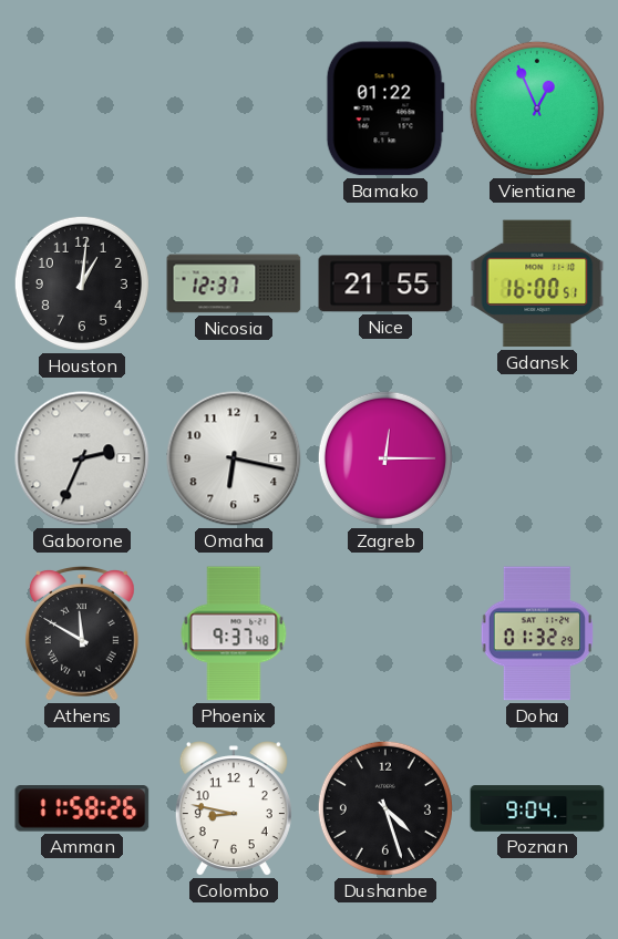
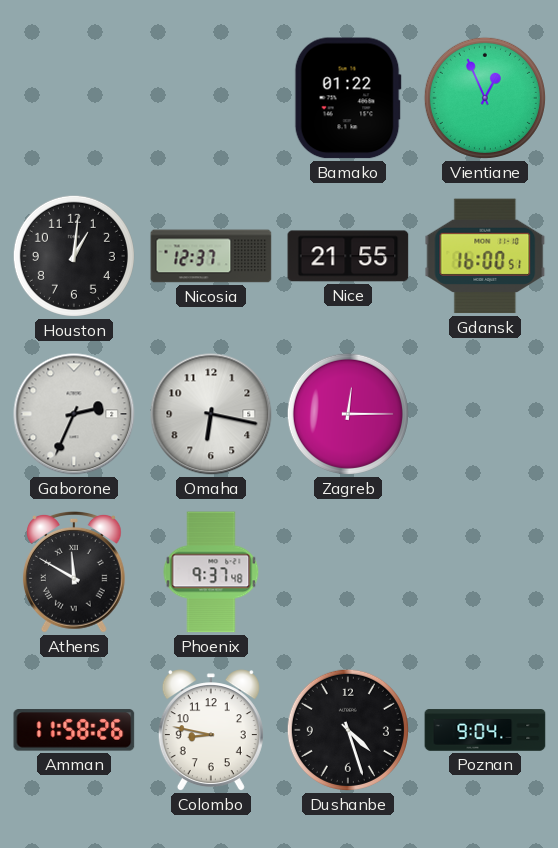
Doha: 01:32 -> none
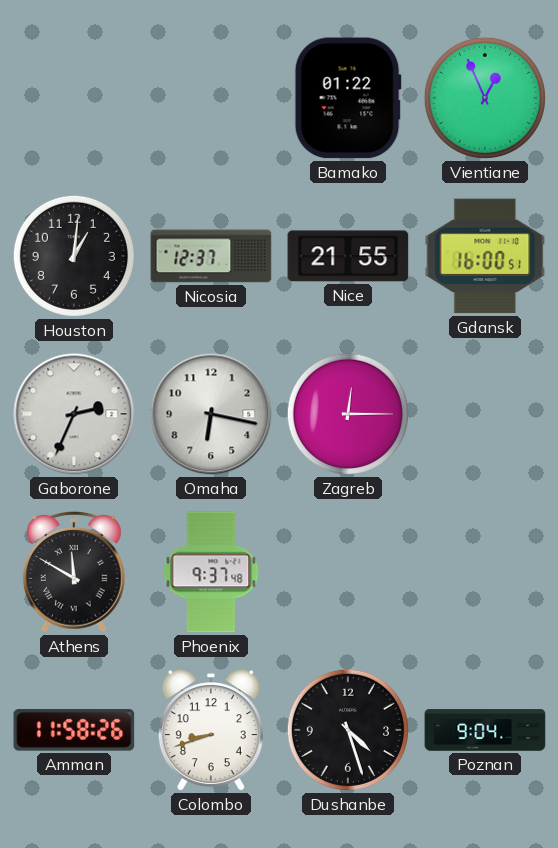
Colombo: 8:47 -> 8:42
